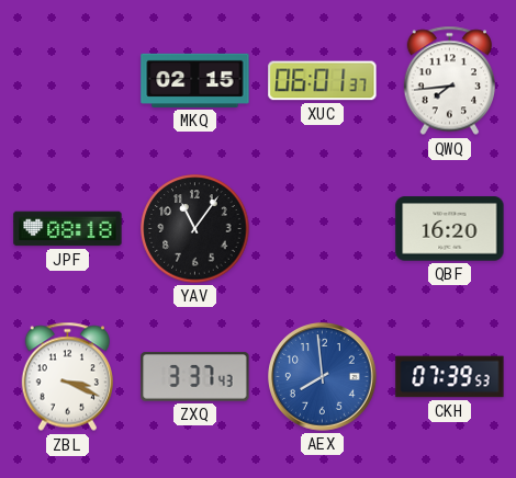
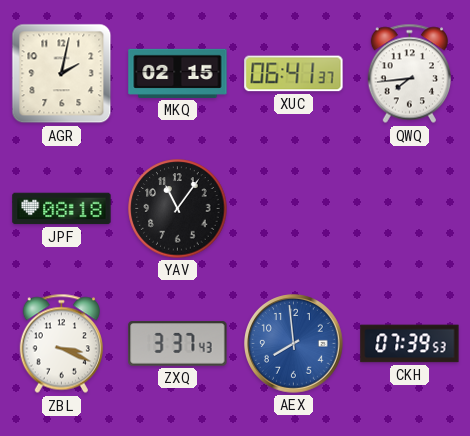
AGR: none -> 2:02
XUC: 06:01 -> 06:41
QBF: 16:20 -> none
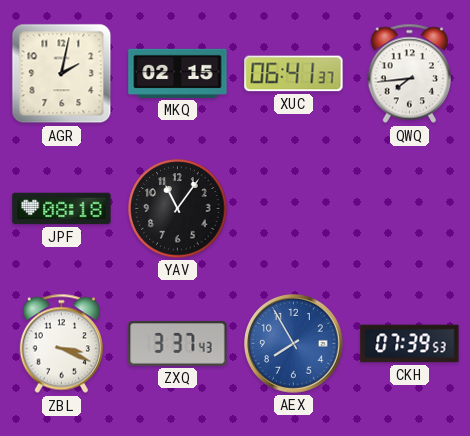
AEX: 7:59 -> 7:55
